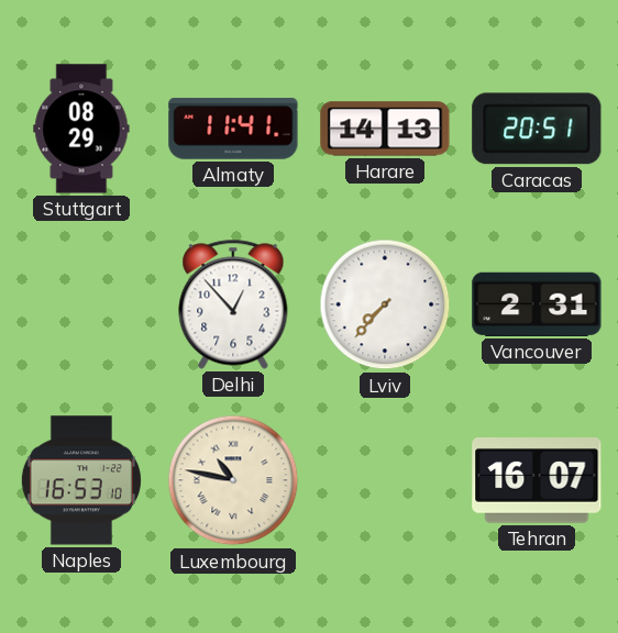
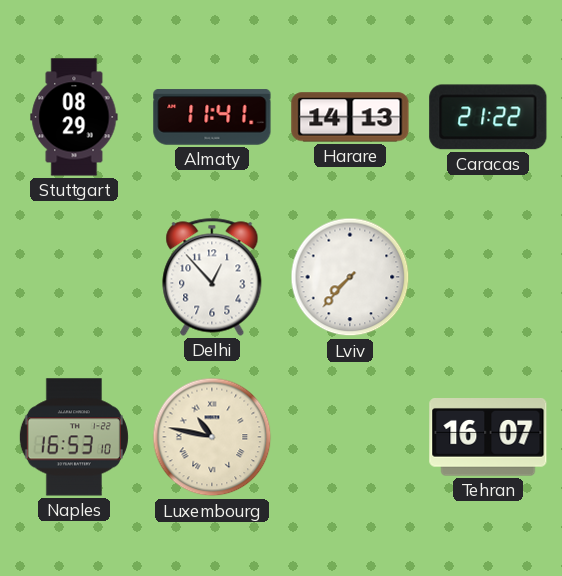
Caracas: 20:51 -> 21:22
Vancouver: 2:31 -> none
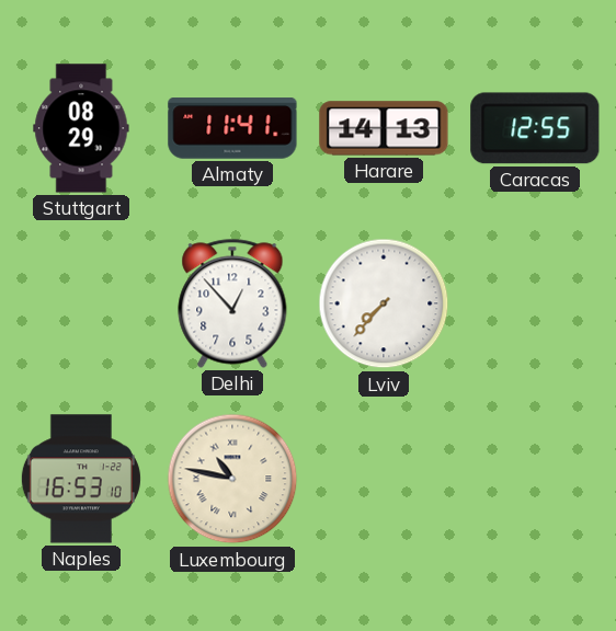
Caracas: 21:22 -> 12:55
Tehran: 16:07 -> none
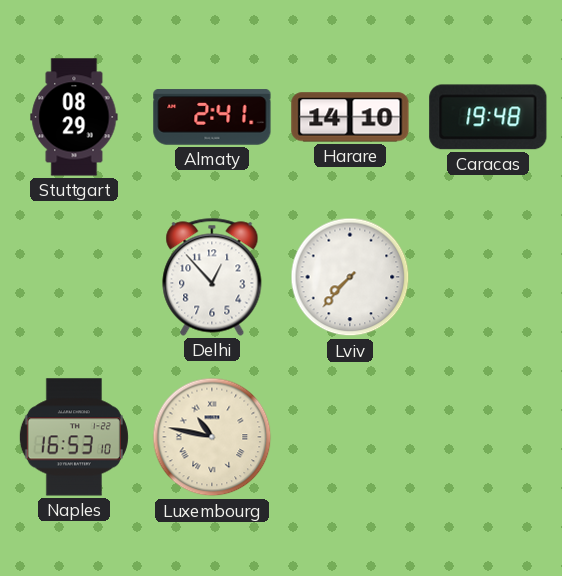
Almaty: 11:41 -> 2:41
Harare: 14:13 -> 14:10
Caracas: 12:55 -> 19:48
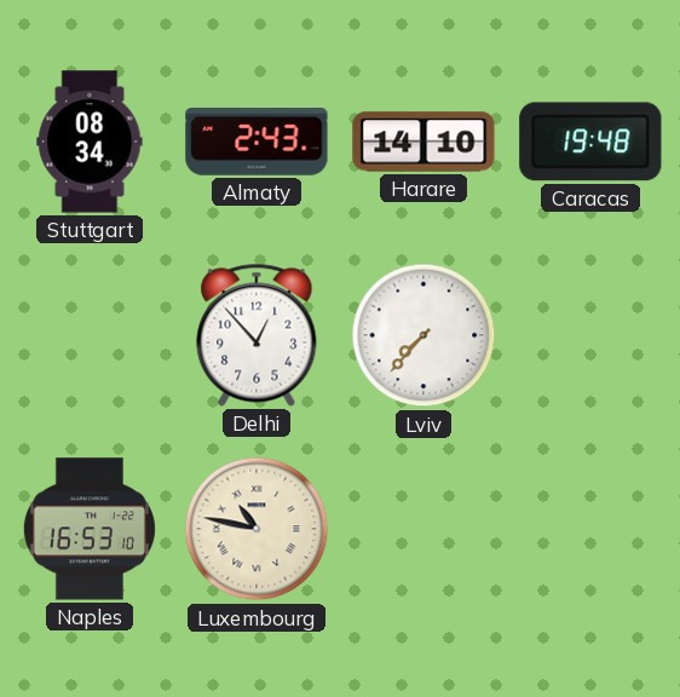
Stuttgart: 08:29 -> 08:34
Almaty: 2:41 -> 2:43
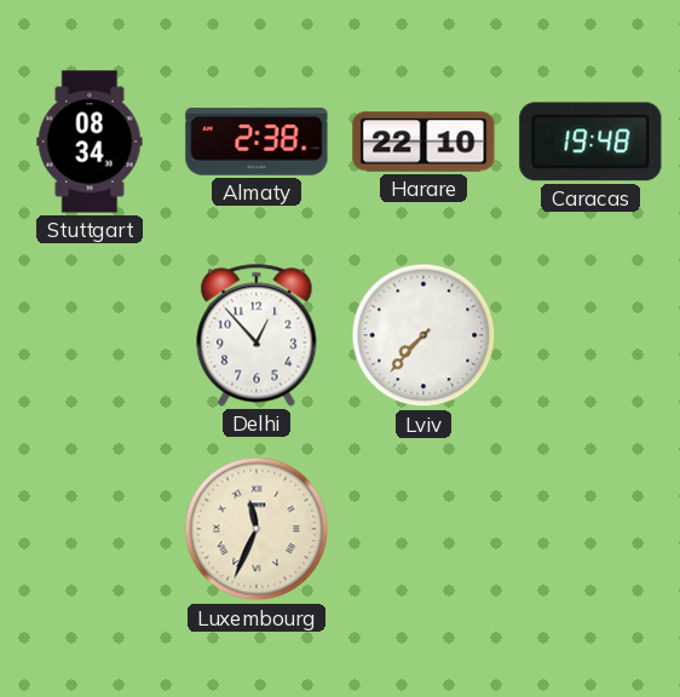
Almaty: 2:43 -> 2:38
Harare: 14:10 -> 22:10
Naples: 16:53 -> none
Luxembourg: 10:47 -> 11:34
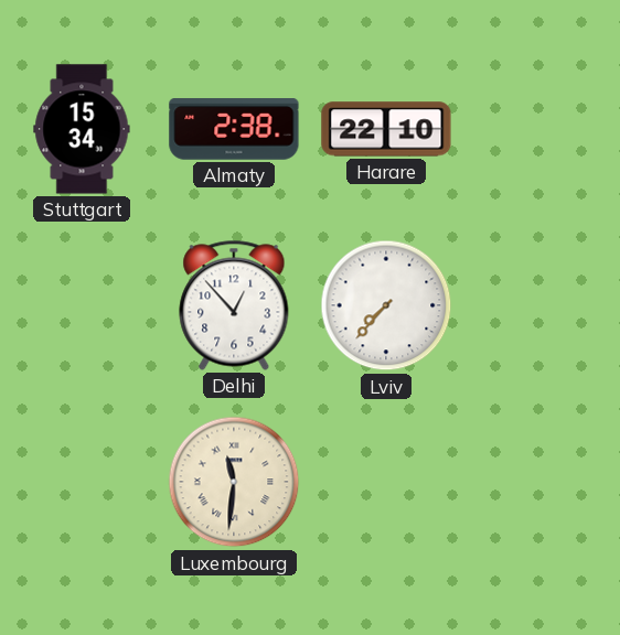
Stuttgart: 08:34 -> 15:34
Caracas: 19:48 -> none
Luxembourg: 11:34 -> 11:31
